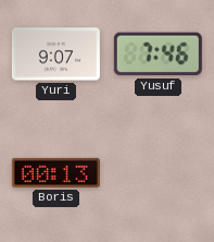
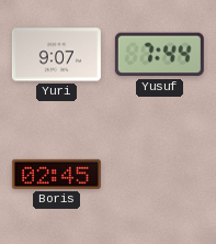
Yusuf: 7:46 -> 7:44
Boris: 00:13 -> 02:45
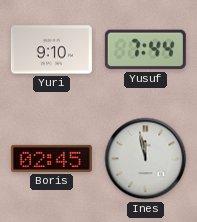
Yuri: 9:07 -> 9:10
Ines: none -> 11:58
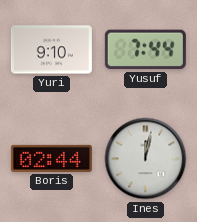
Boris: 02:45 -> 02:44
Ines: 11:58 -> 12:02
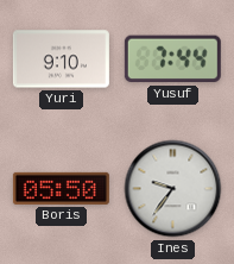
Boris: 02:44 -> 05:50
Ines: 12:02 -> 9:36
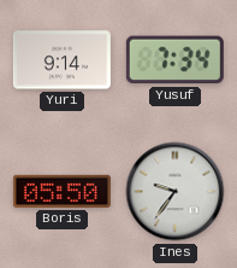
Yuri: 9:10 -> 9:14
Yusuf: 7:44 -> 7:34
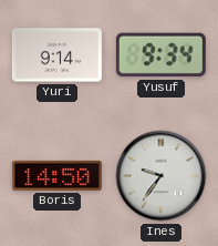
Yusuf: 7:34 -> 9:34
Boris: 05:50 -> 14:50
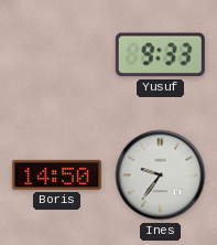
Yuri: 9:14 -> none
Yusuf: 9:34 -> 9:33
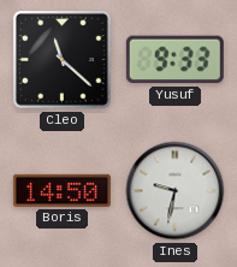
Cleo: none -> 11:22
Ines: 9:36 -> 9:32
